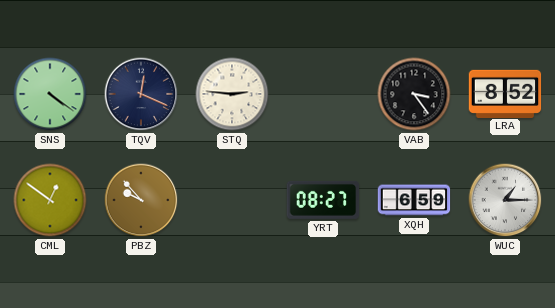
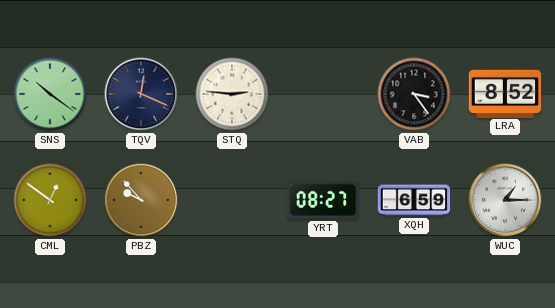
SNS: 4:21 -> 10:21
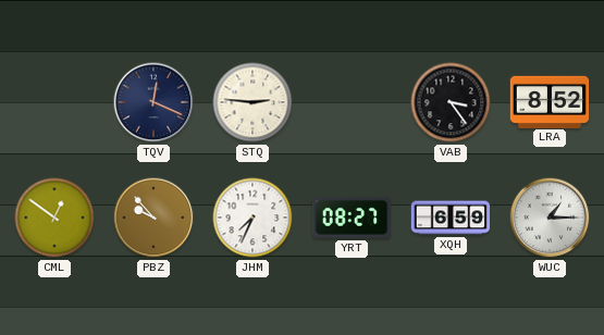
SNS: 10:21 -> none
JHM: none -> 7:34
